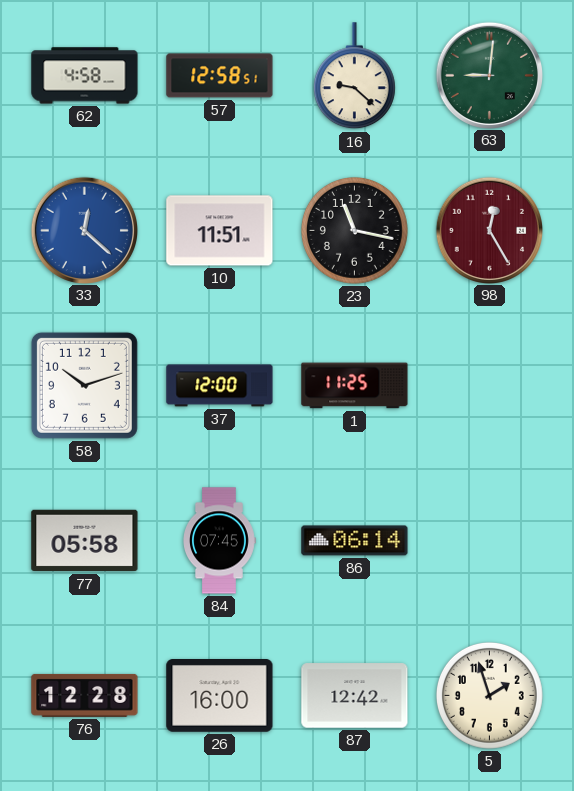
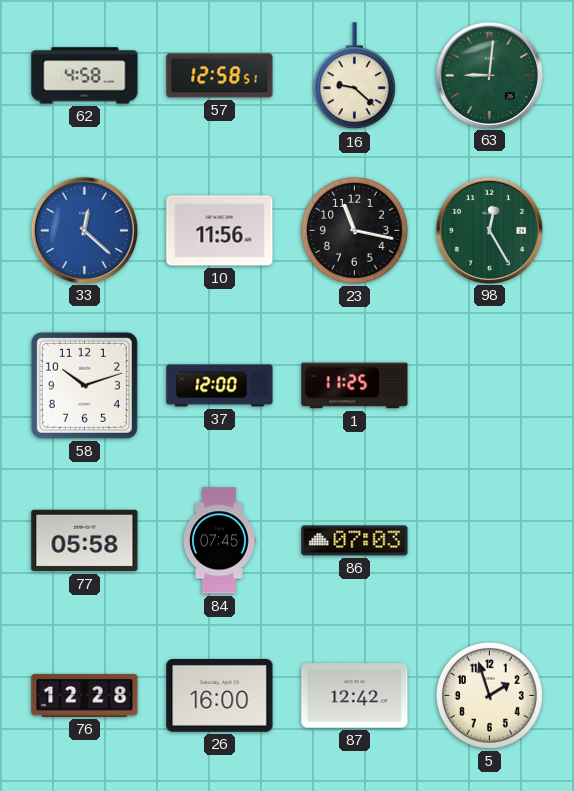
10: 11:51 -> 11:56
98 dial: burgundy -> green
86: 06:14 -> 07:03
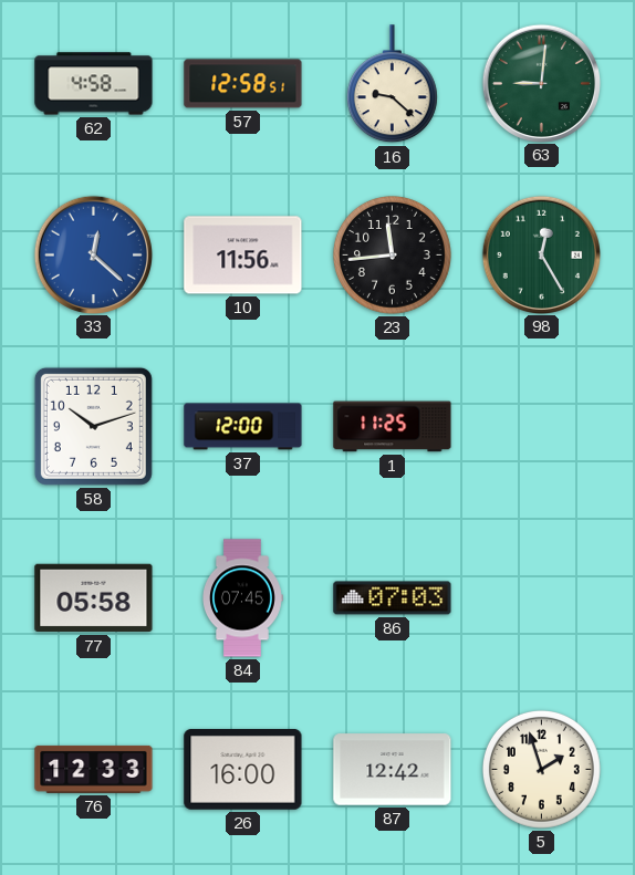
23: 11:17 -> 11:44
76: 12:28 -> 12:33
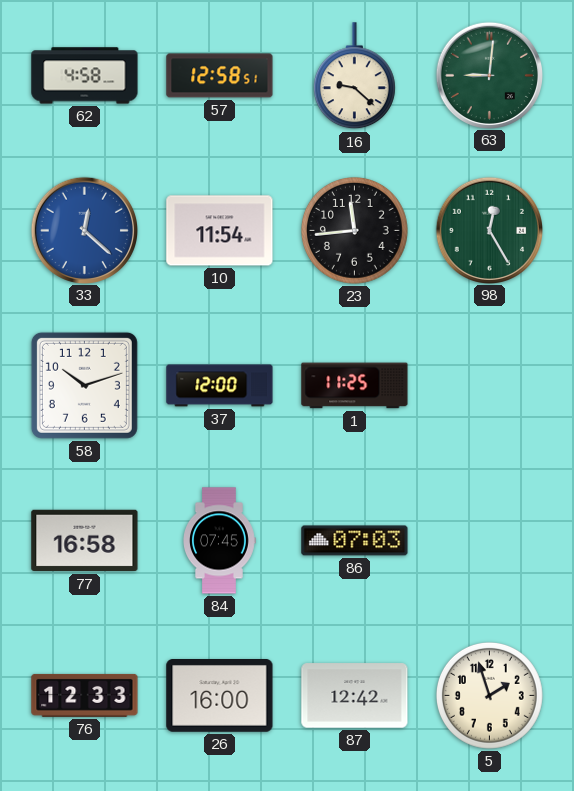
10: 11:56 -> 11:54
77: 05:58 -> 16:58
